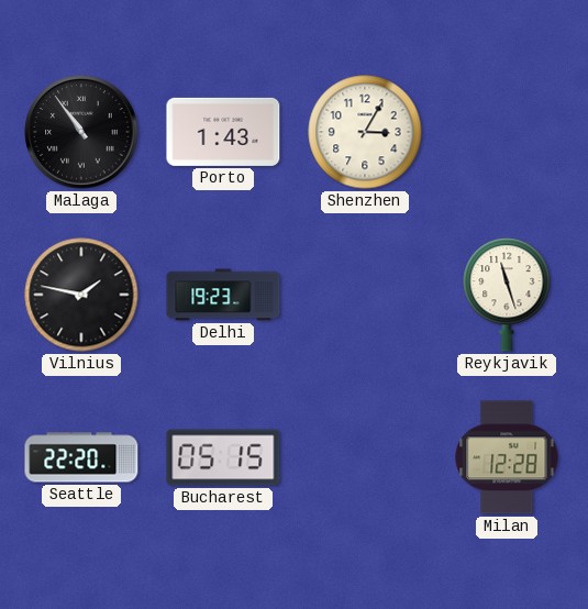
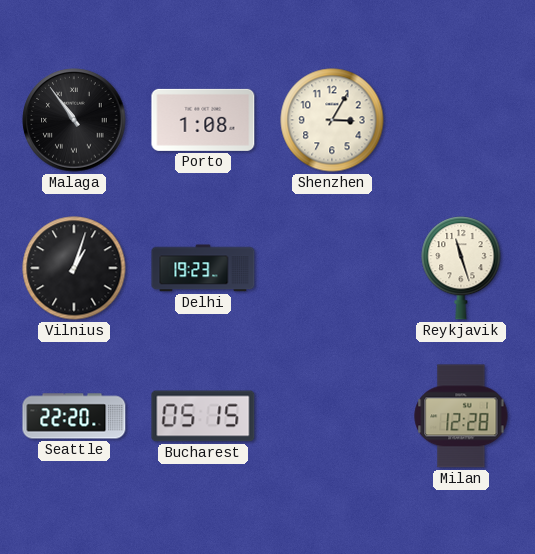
Porto: 1:43 -> 1:08
Vilnius: 1:47 -> 1:03
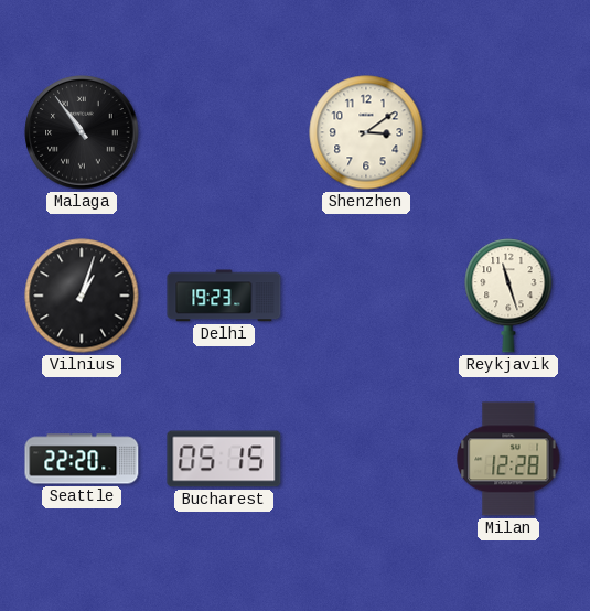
Porto: 1:08 -> none
Shenzhen: 3:05 -> 3:09
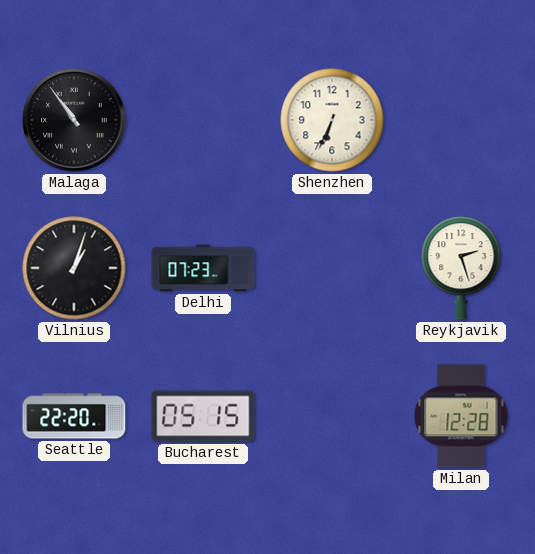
Shenzhen: 3:09 -> 6:34
Delhi: 19:23 -> 07:23
Reykjavik: 11:27 -> 2:27
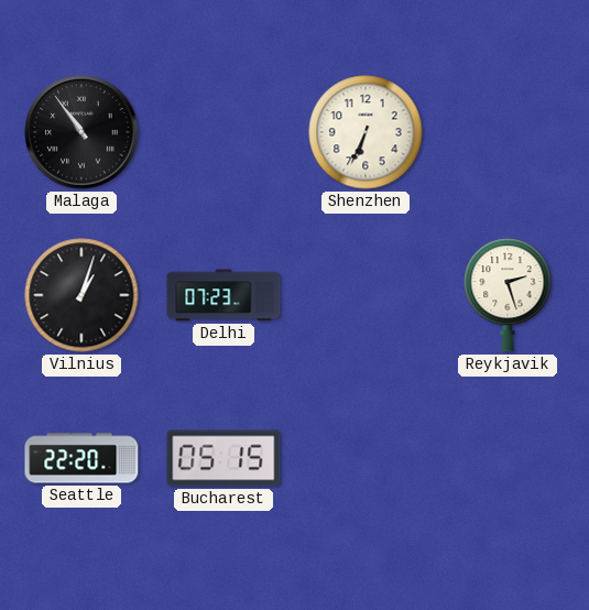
Milan: 12:28 -> none
